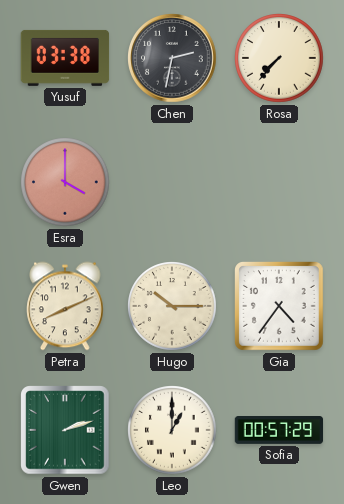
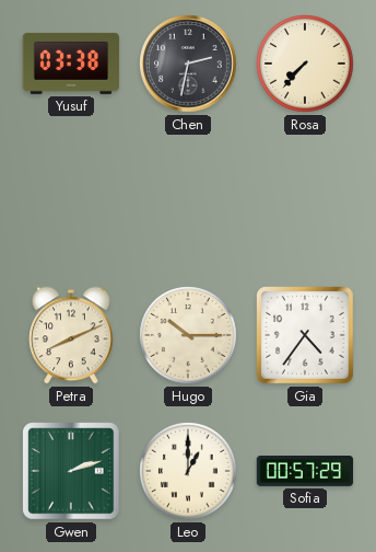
Esra: 4:00 -> none
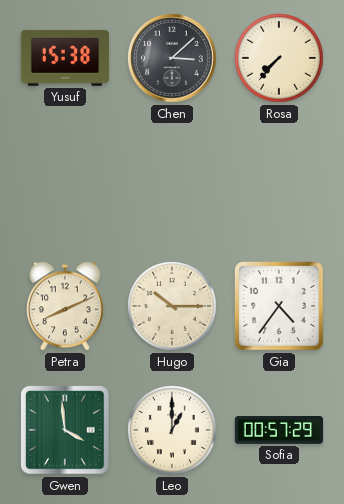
Yusuf: 03:38 -> 15:38
Chen: 2:32 -> 3:08
Gwen: 2:12 -> 3:59
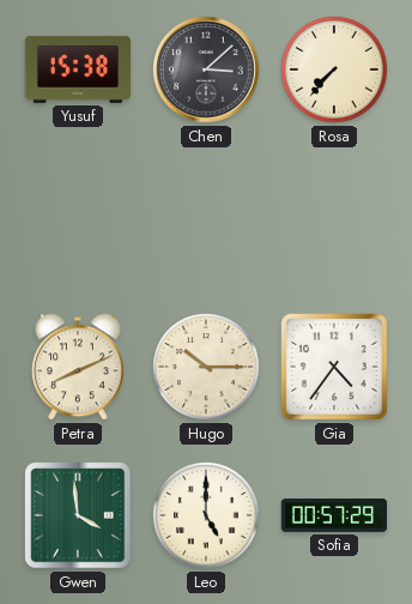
Leo: 1:00 -> 5:00
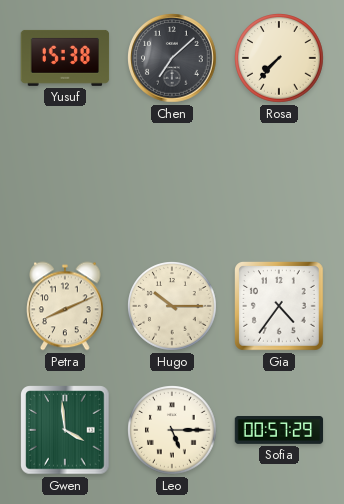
Chen: 3:08 -> 7:08
Leo: 5:00 -> 5:15
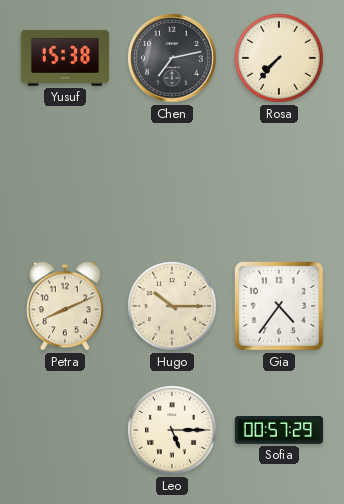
Chen: 7:08 -> 7:13
Gwen: 3:59 -> none
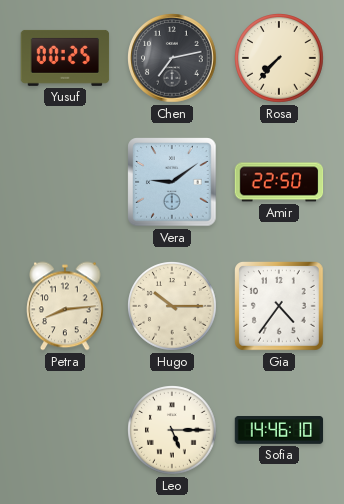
Yusuf: 15:38 -> 00:25
Vera: none -> 9:09
Amir: none -> 22:50
Petra: 8:11 -> 8:14
Sofia: 00:57 -> 14:46
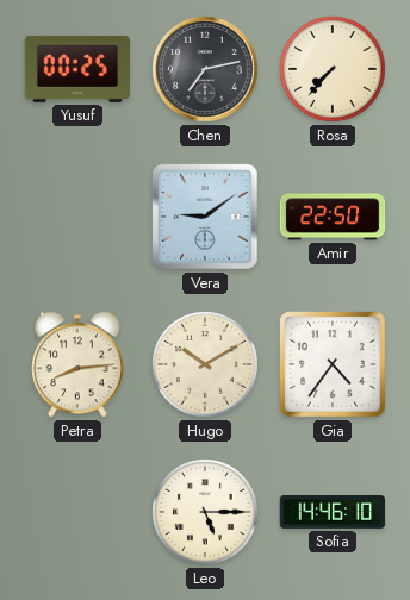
Hugo: 10:15 -> 10:10
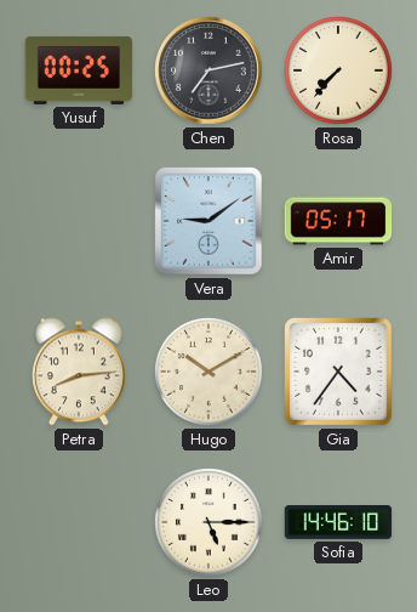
Amir: 22:50 -> 05:17
